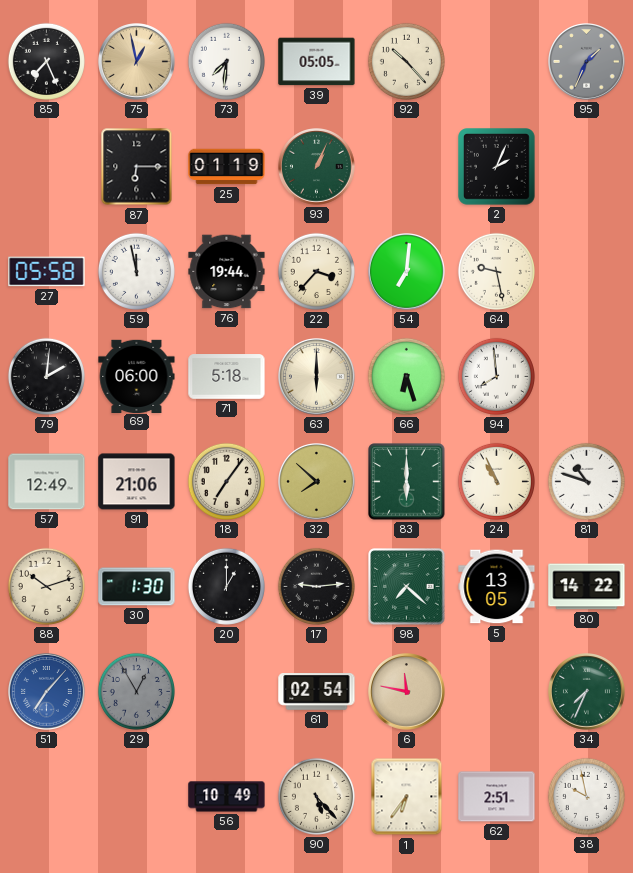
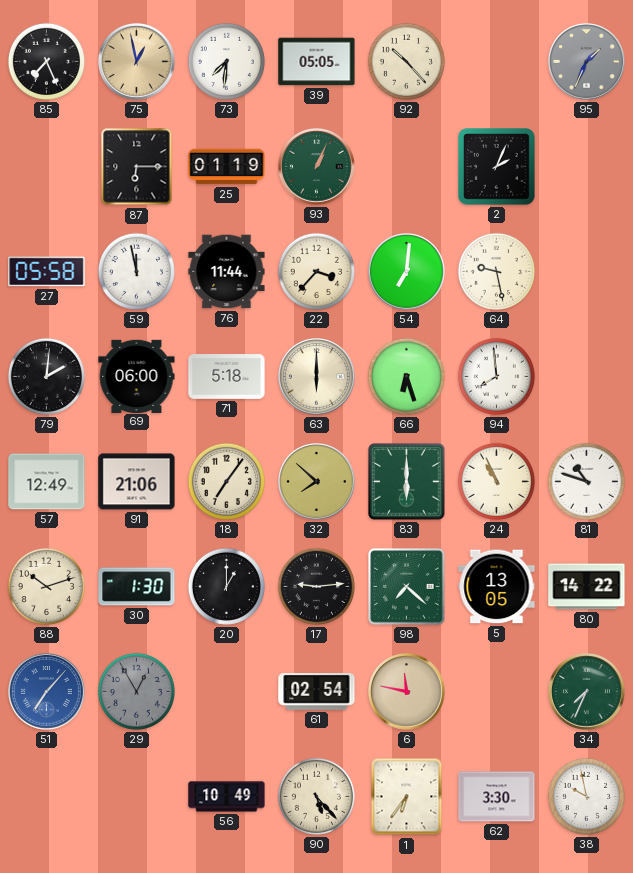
76: 19:44 -> 11:44
62: 2:51 -> 3:30
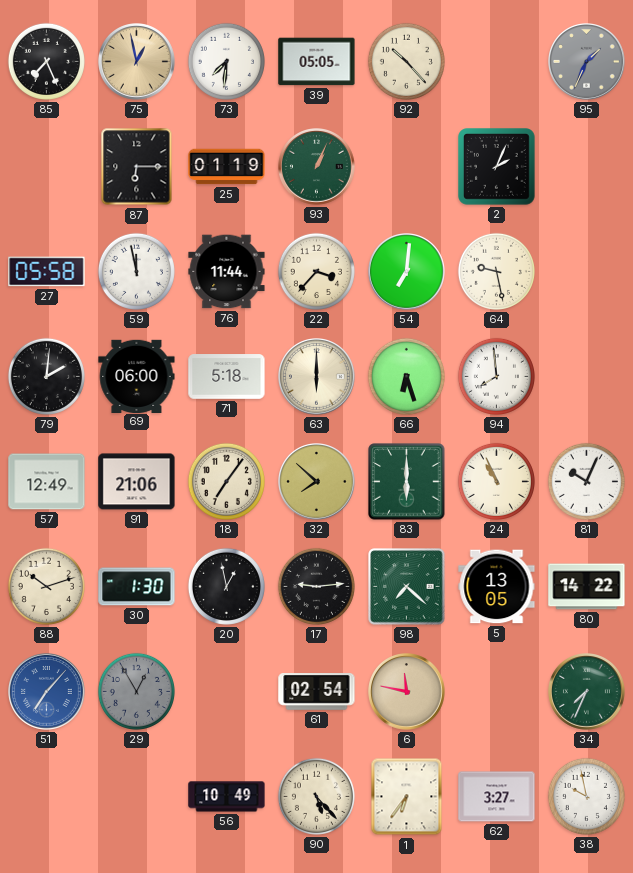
81: 10:48 -> 10:04
20: 1:00 -> 12:58
62: 3:30 -> 3:27
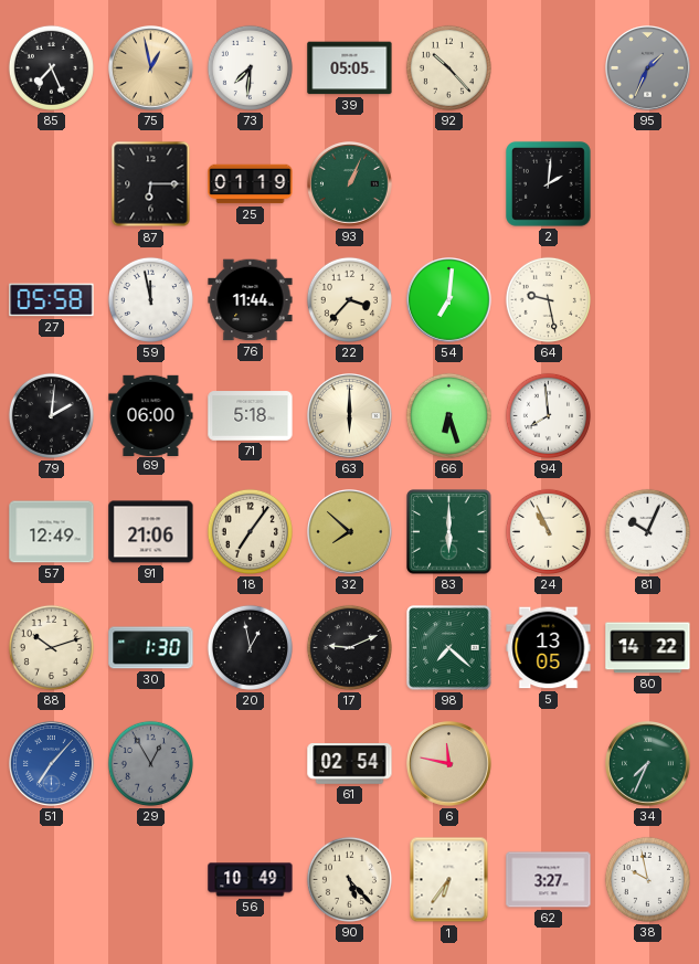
2: 2:04 -> 2:01
17: 9:14 -> 9:11
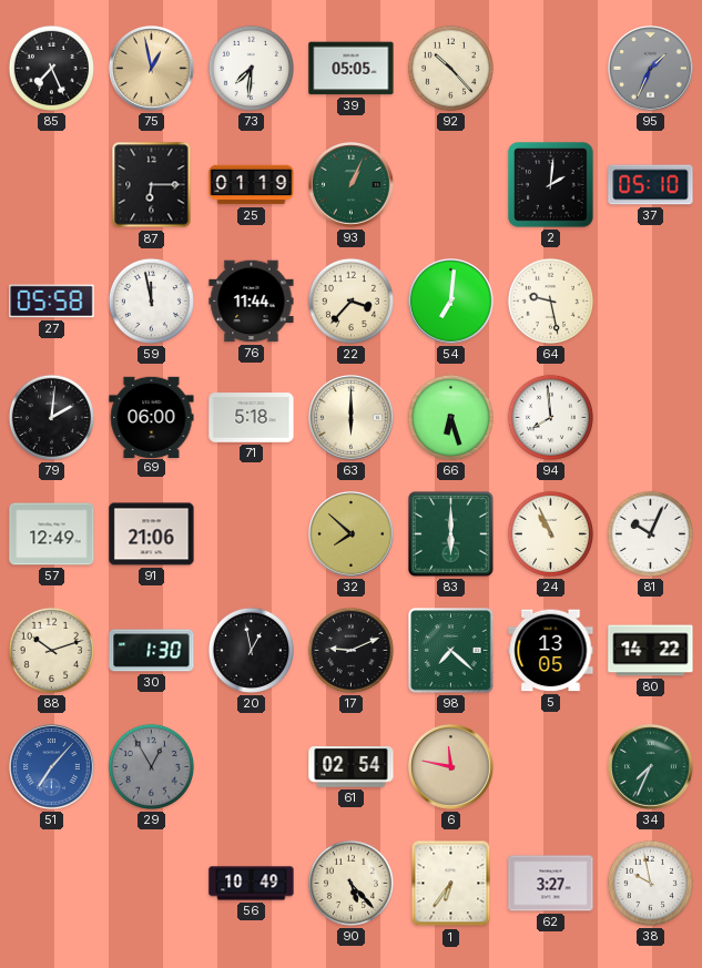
37: none -> 05:10
18: 7:06 -> none
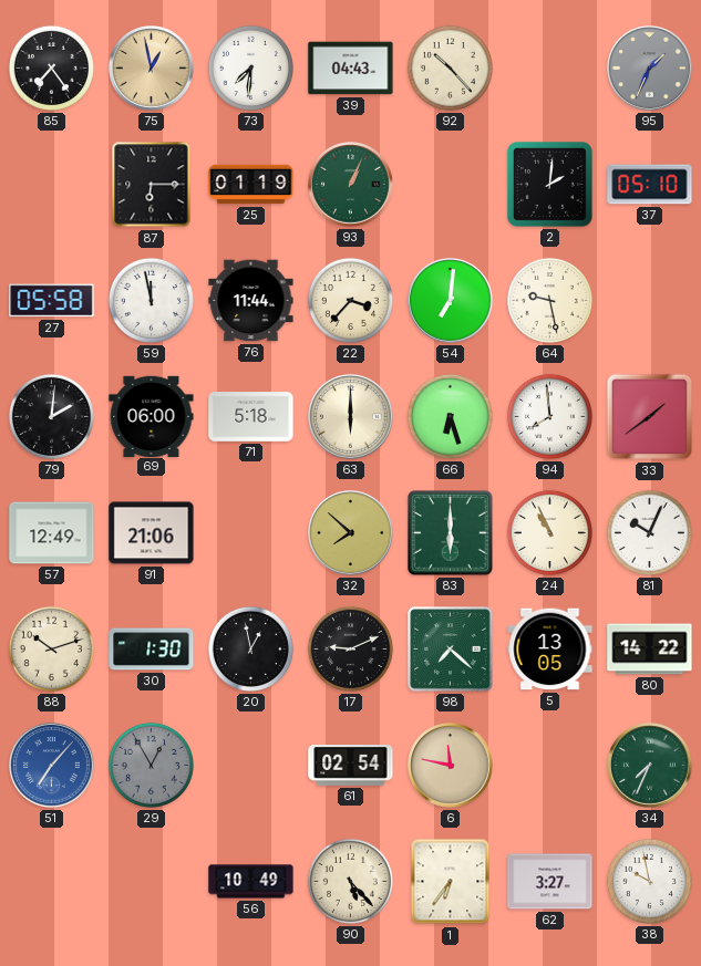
85: 7:26 -> 7:24
39: 05:05 -> 04:43
33: none -> 1:39
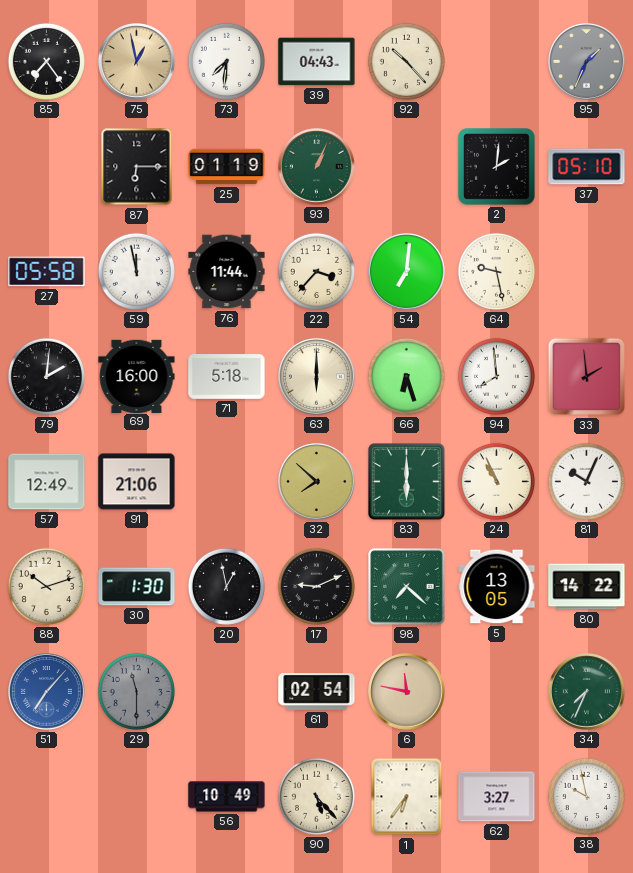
69: 06:00 -> 16:00
33: 1:39 -> 1:59
29: 12:55 -> 11:30
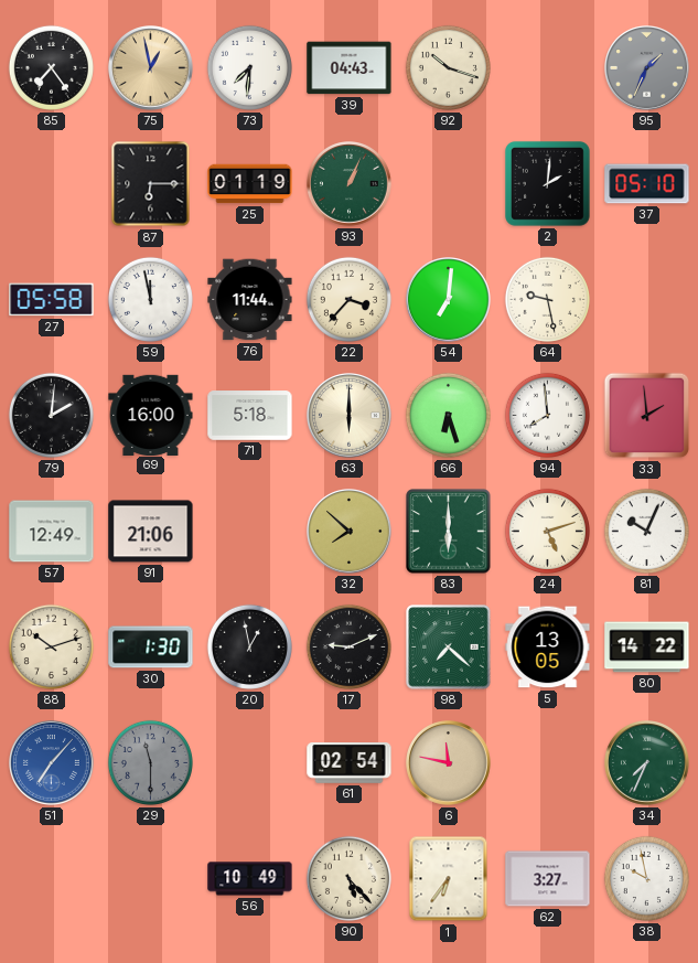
92: 10:23 -> 10:18
24: 10:56 -> 5:12
